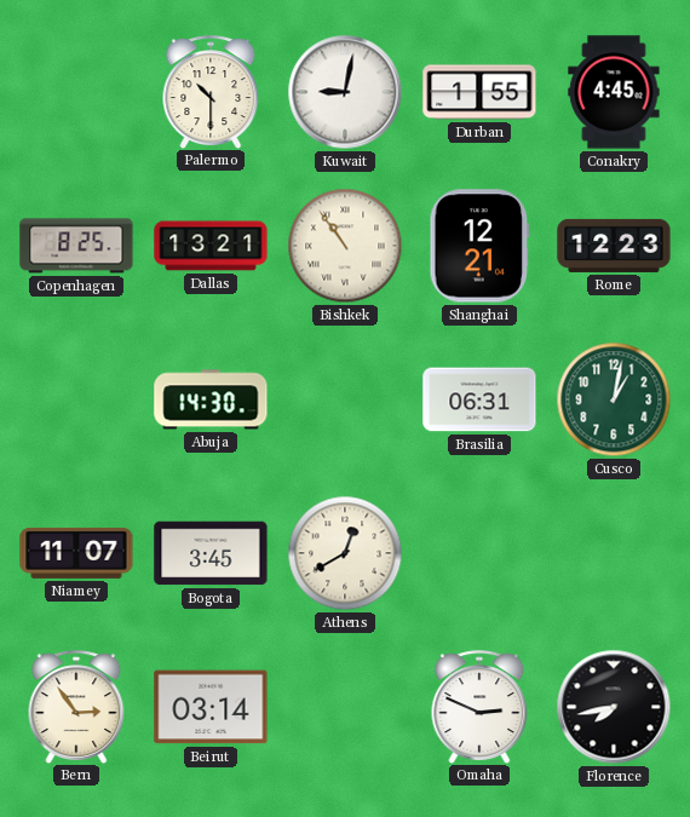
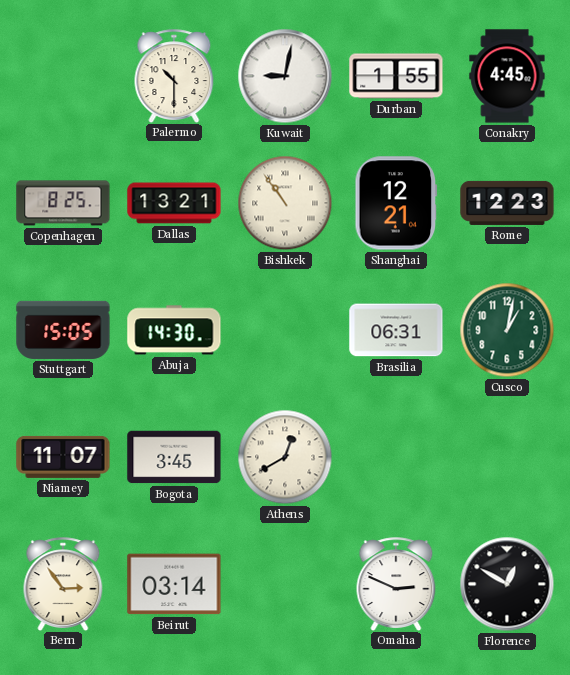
Stuttgart: none -> 15:05
Florence: 7:43 -> 12:50
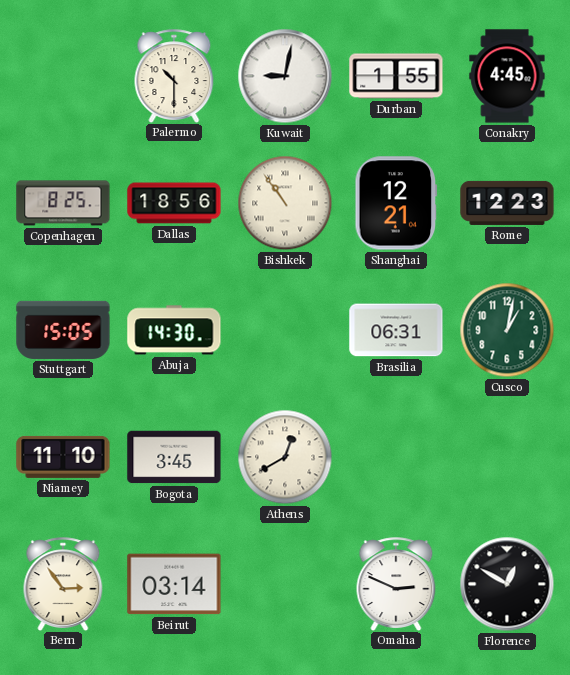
Dallas: 13:21 -> 18:56
Niamey: 11:07 -> 11:10
